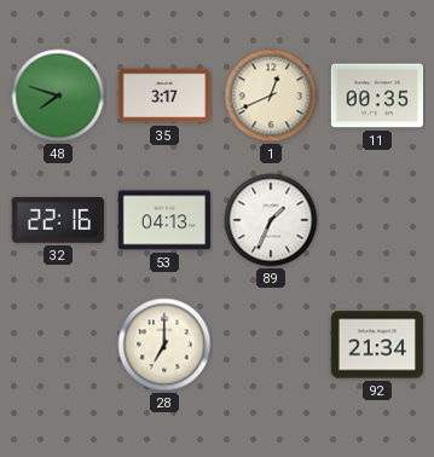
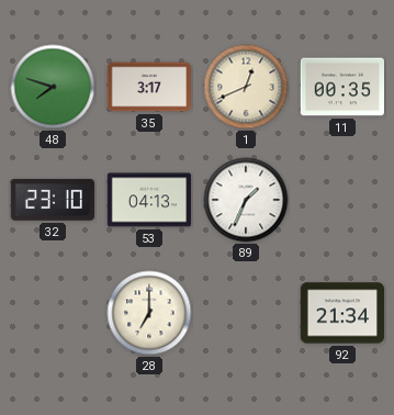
32: 22:16 -> 23:10
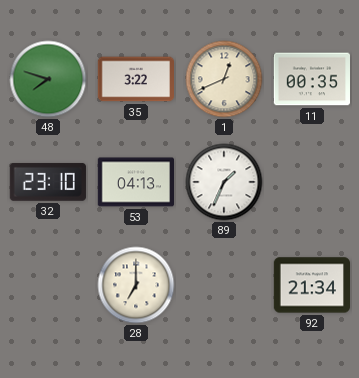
35: 3:17 -> 3:22
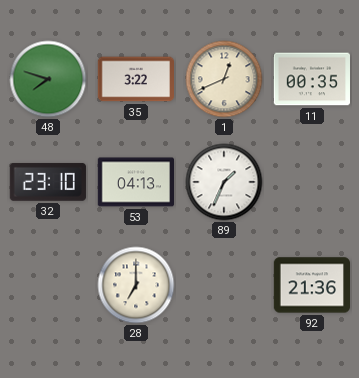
92: 21:34 -> 21:36
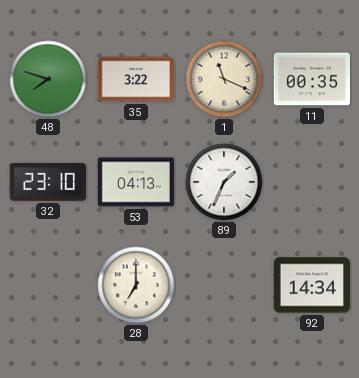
1: 12:41 -> 11:19
92: 21:36 -> 14:34
